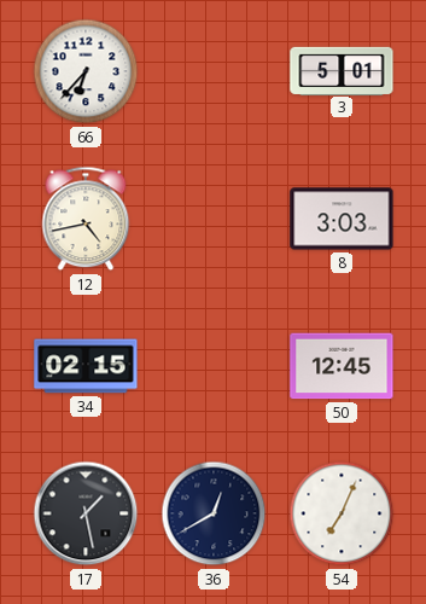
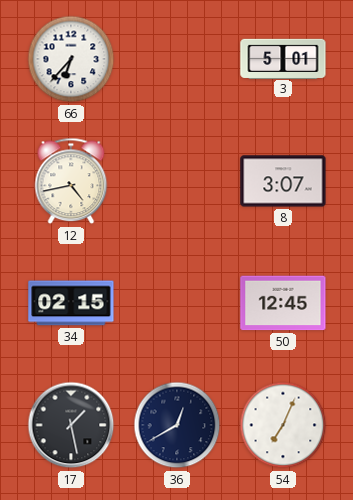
8: 3:03 -> 3:07
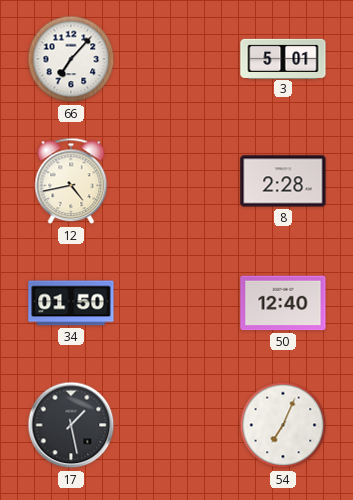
66: 6:37 -> 7:07
8: 3:07 -> 2:28
34: 02:15 -> 01:50
50: 12:45 -> 12:40
36: 12:40 -> none
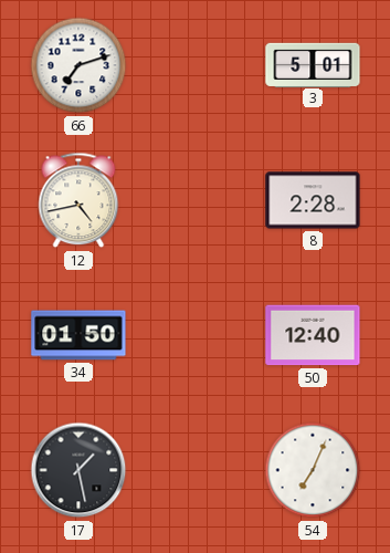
66: 7:07 -> 7:12
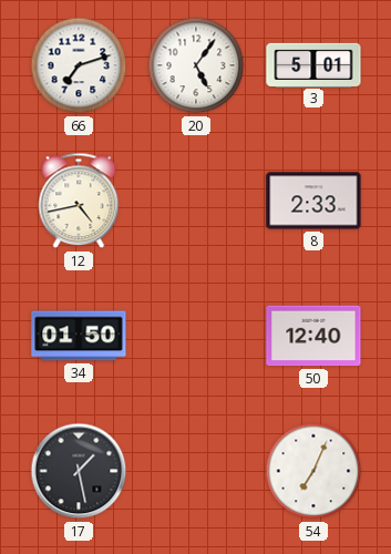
20: none -> 5:06
8: 2:28 -> 2:33
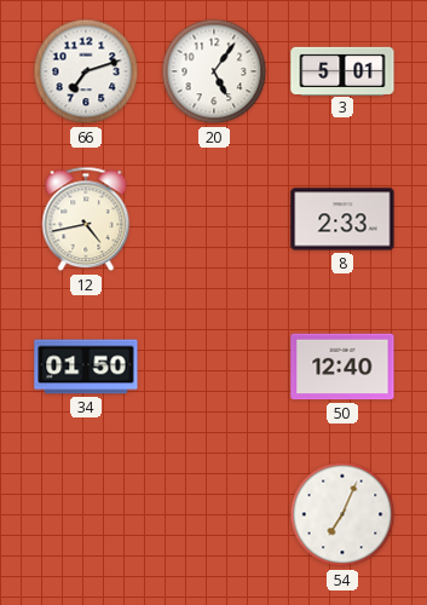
17: 1:28 -> none
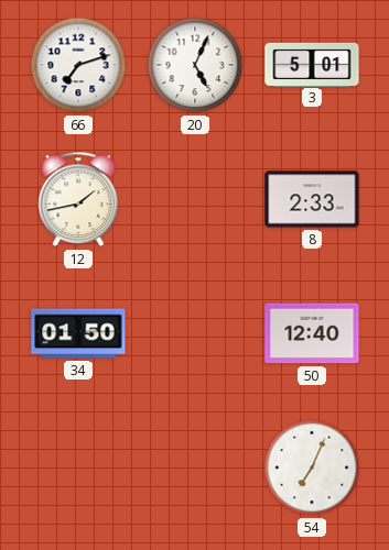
20: 5:06 -> 5:04
12: 4:43 -> 1:43
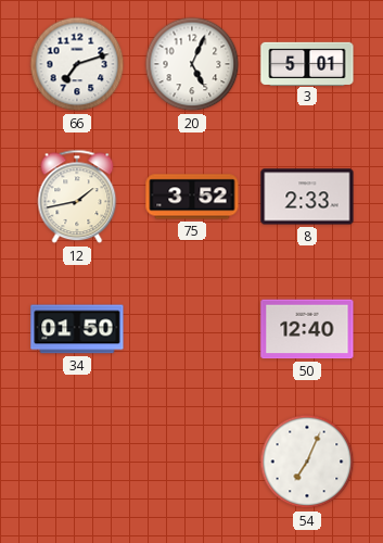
75: none -> 3:52
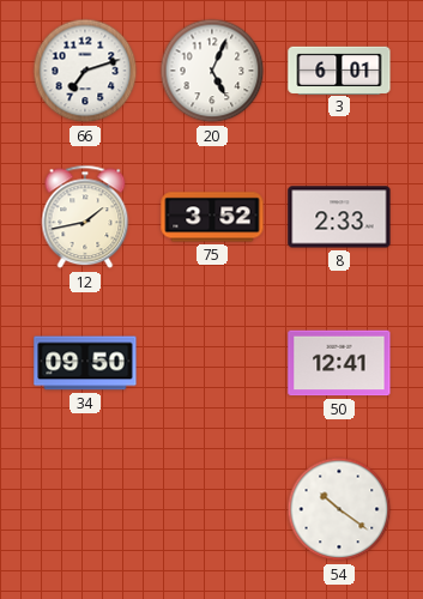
3: 5:01 -> 6:01
34: 01:50 -> 09:50
50: 12:40 -> 12:41
54: 7:04 -> 10:21
